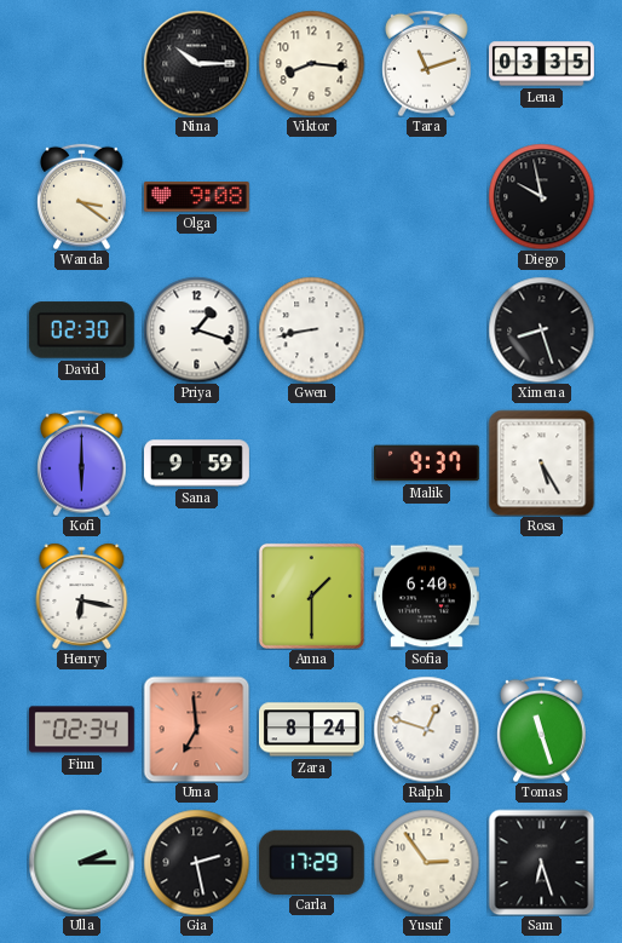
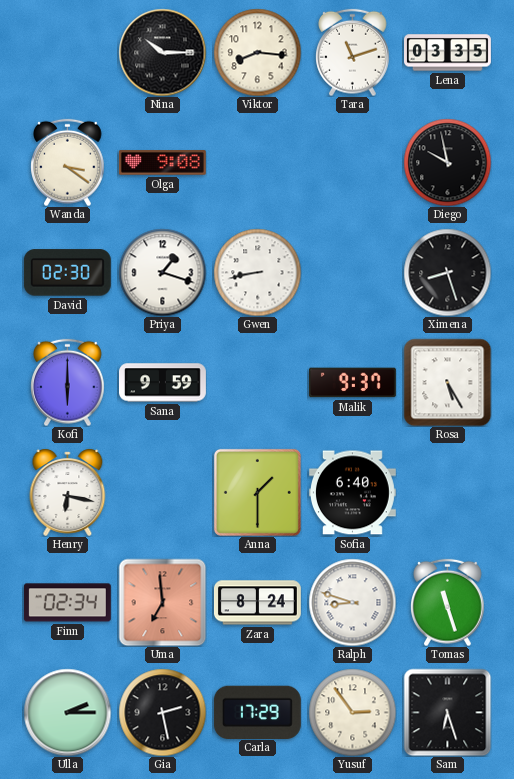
Ralph: 12:48 -> 8:48
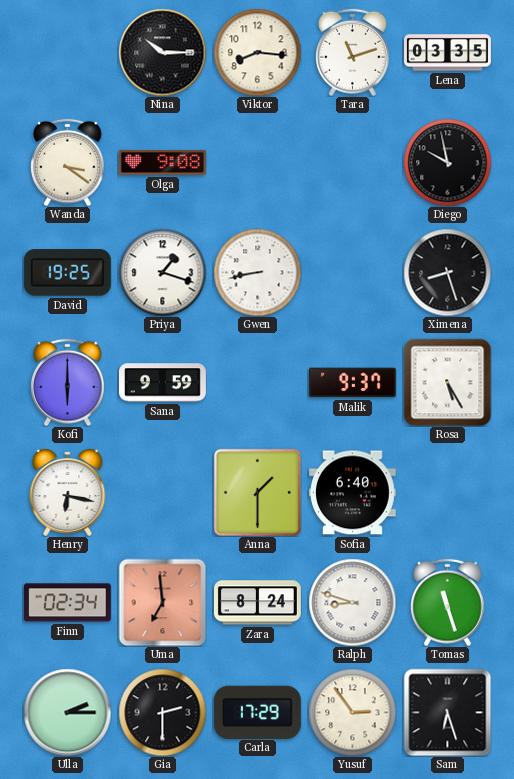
David: 02:30 -> 19:25
Gia: 2:28 -> 2:30
